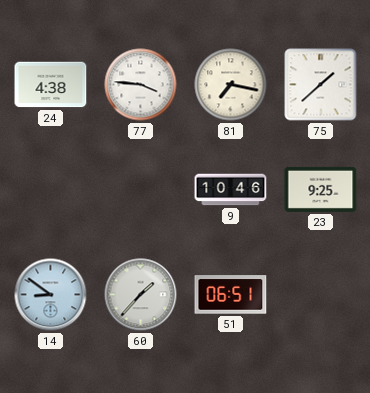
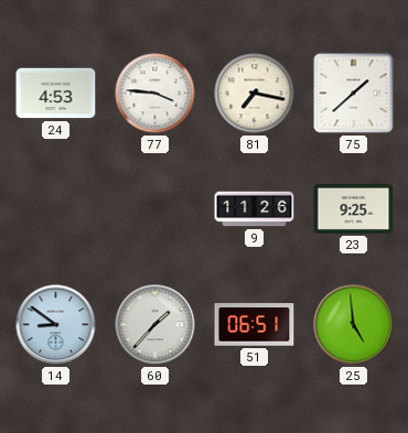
24: 4:38 -> 4:53
9: 10:46 -> 11:26
25: none -> 4:59
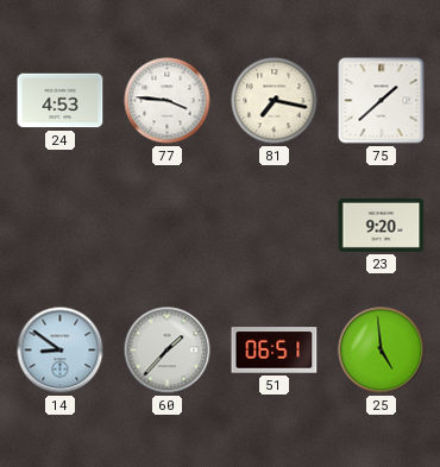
9: 11:26 -> none
23: 9:25 -> 9:20
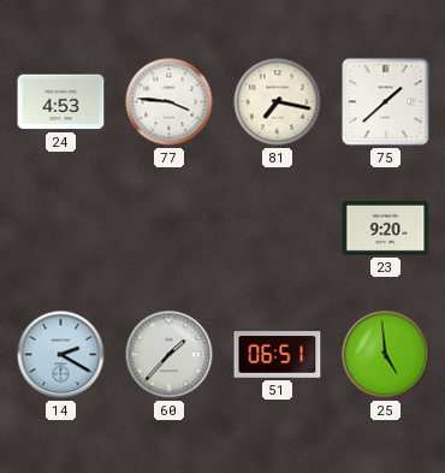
14: 8:51 -> 2:20
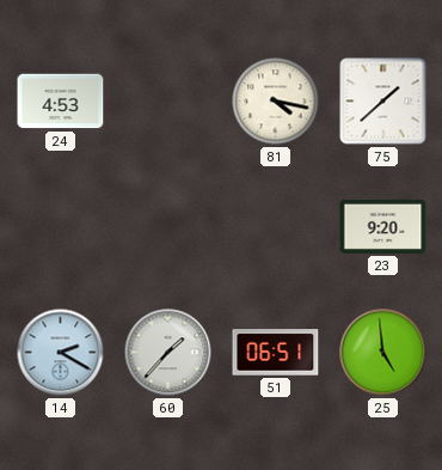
77: 3:46 -> none
81: 7:17 -> 4:17
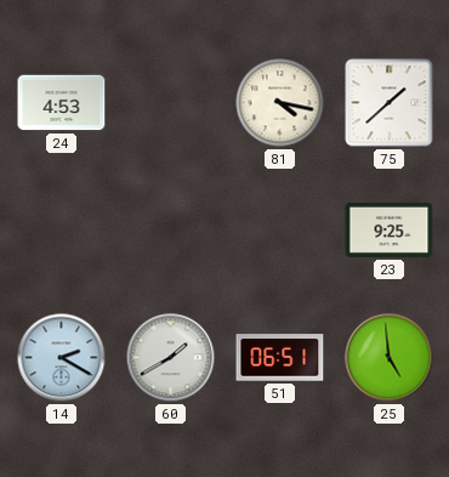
23: 9:20 -> 9:25
60: 1:37 -> 1:40
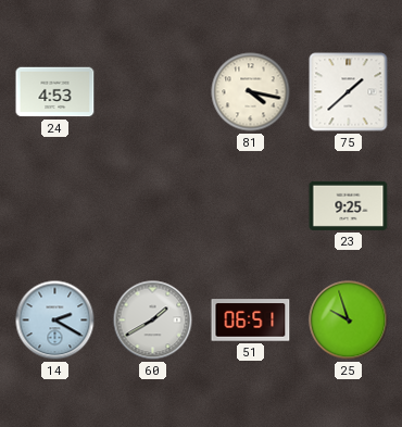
25: 4:59 -> 9:57
